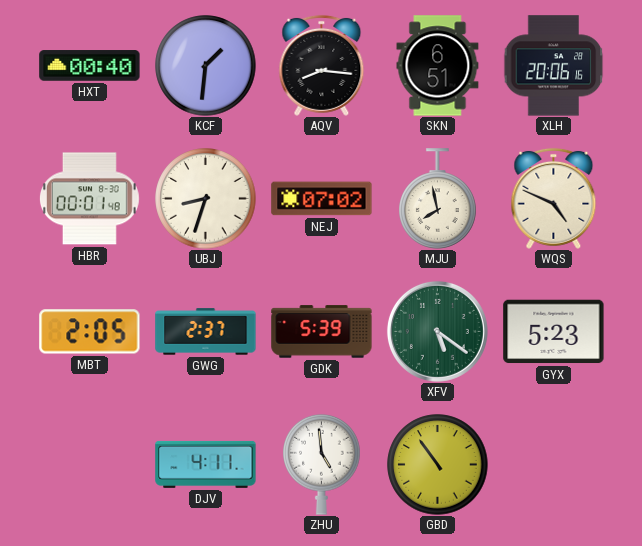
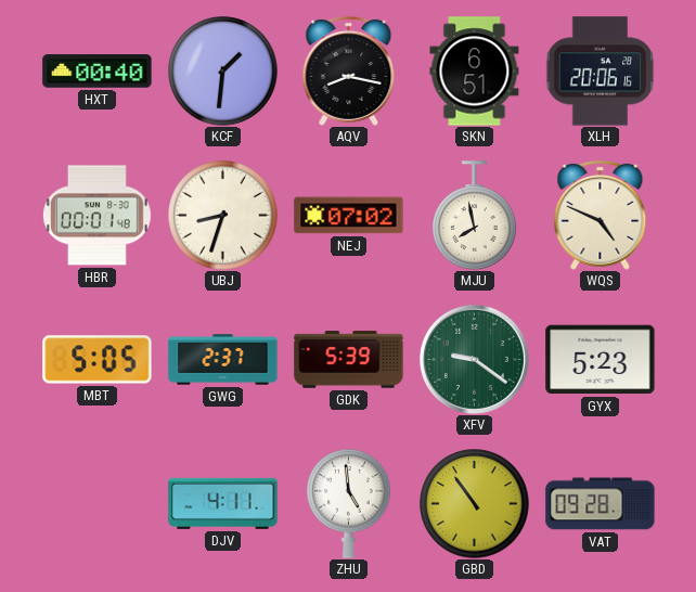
AQV: 8:16 -> 8:17
MBT: 2:05 -> 5:05
XFV: 5:21 -> 9:21
VAT: none -> 09:28
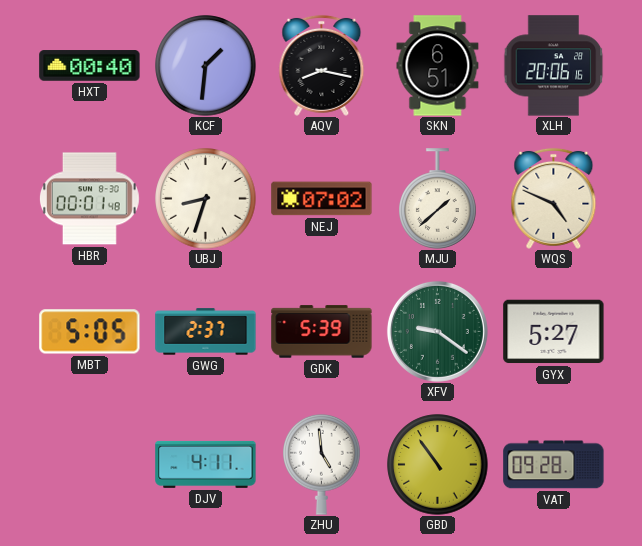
MJU: 7:58 -> 1:38
GYX: 5:23 -> 5:27
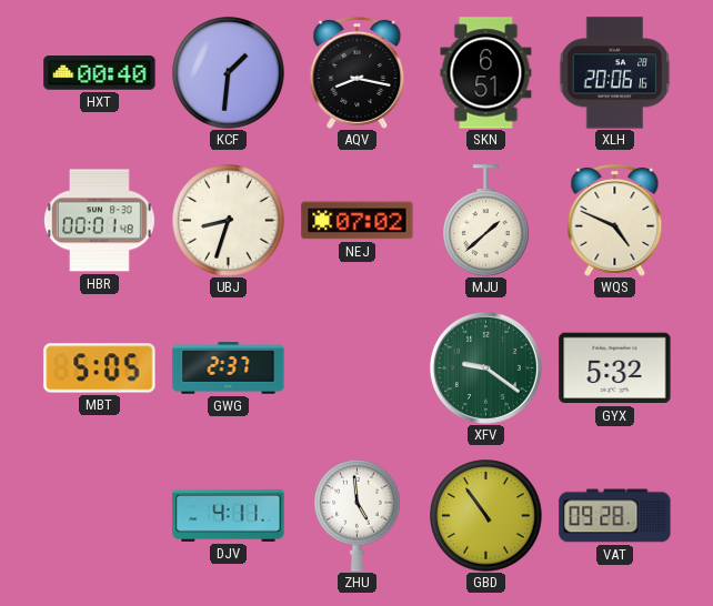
GDK: 5:39 -> none
GYX: 5:27 -> 5:32
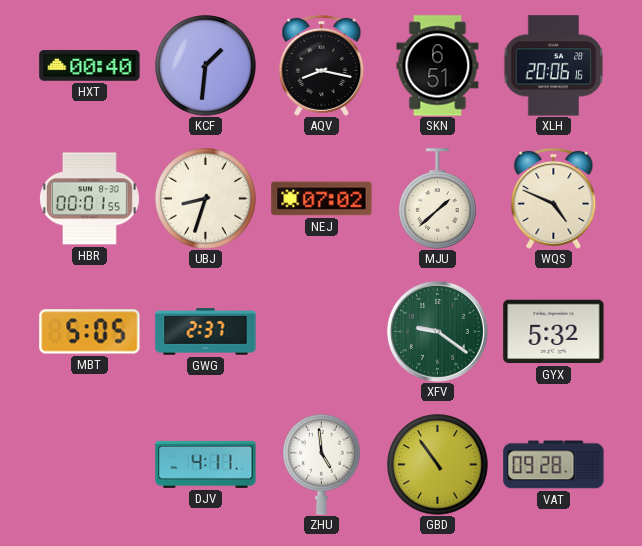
HBR: 00:01:48 -> 00:01:55
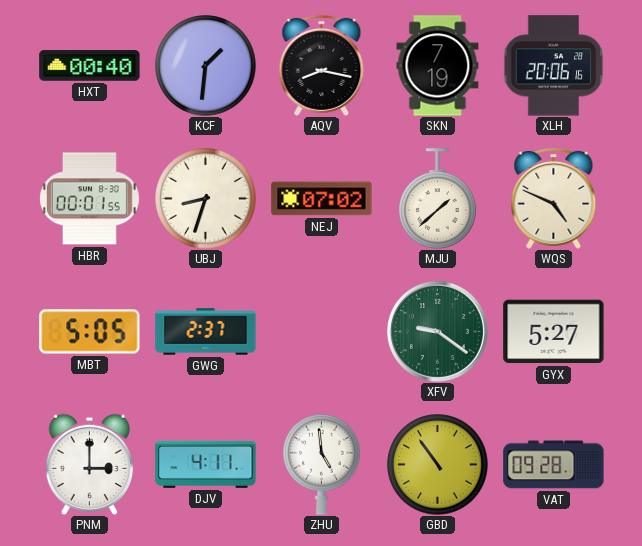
SKN: 6:51 -> 7:19
GYX: 5:32 -> 5:27
PNM: none -> 3:00
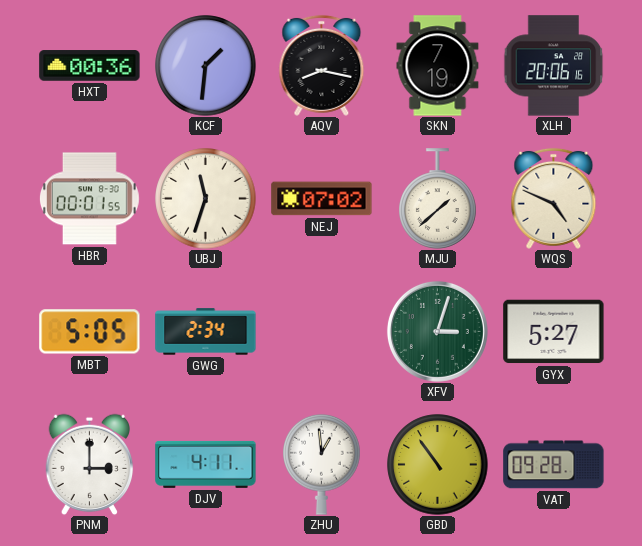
HXT: 00:40 -> 00:36
UBJ: 8:33 -> 11:33
GWG: 2:37 -> 2:34
XFV: 9:21 -> 3:03
ZHU: 4:59 -> 12:59
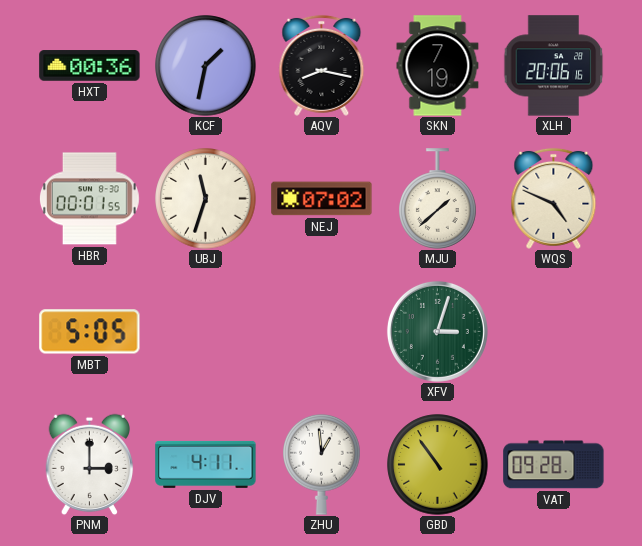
KCF: 1:31 -> 1:32
GWG: 2:34 -> none
GYX: 5:27 -> none
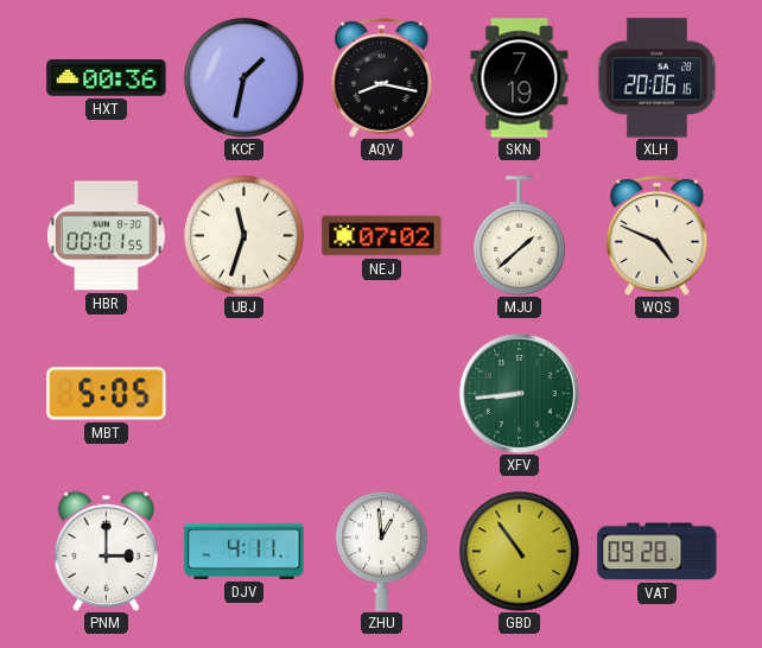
XFV: 3:03 -> 8:44
